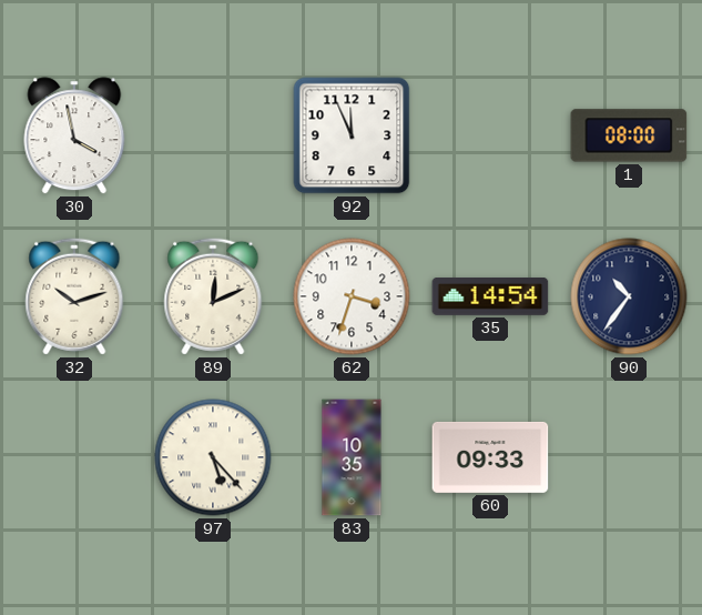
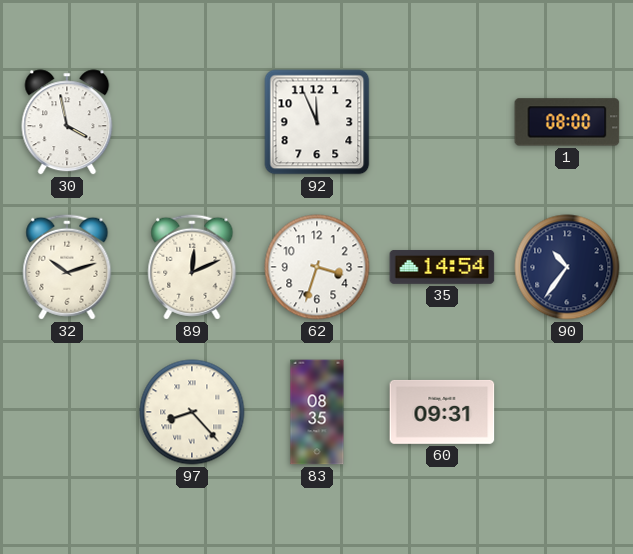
97: 5:23 -> 8:23
83: 10:35 -> 08:35
60: 09:33 -> 09:31
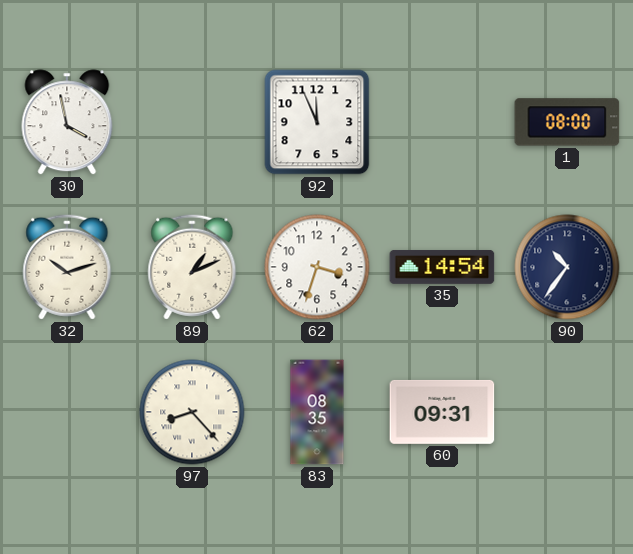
89: 12:11 -> 1:11
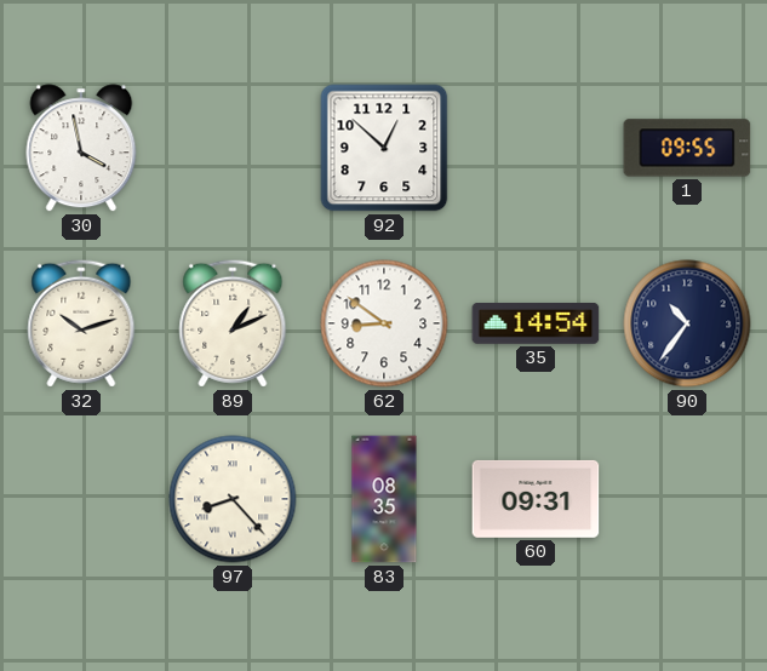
92: 11:56 -> 12:52
1: 08:00 -> 09:55
62: 3:33 -> 8:51
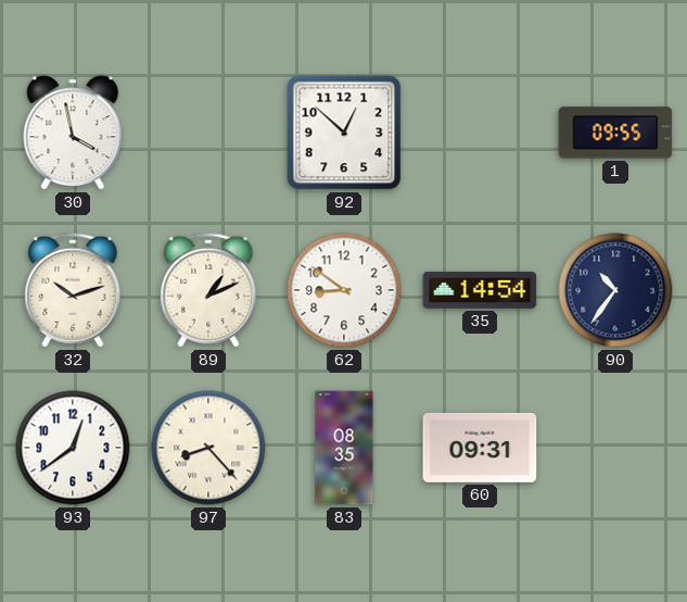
93: none -> 12:39
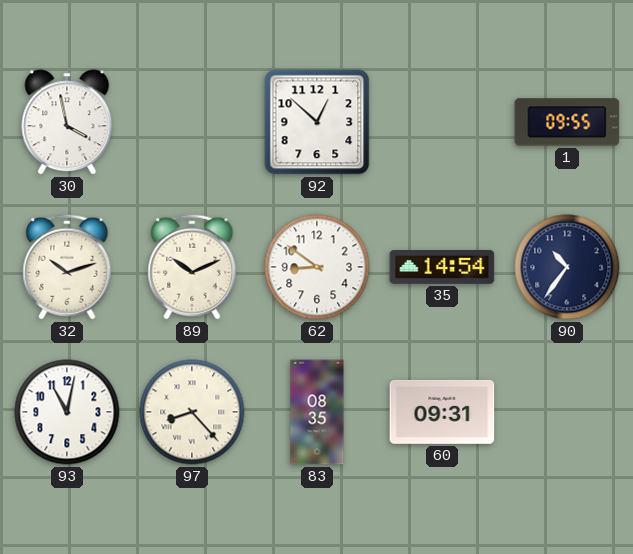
89: 1:11 -> 10:11
93: 12:39 -> 11:02
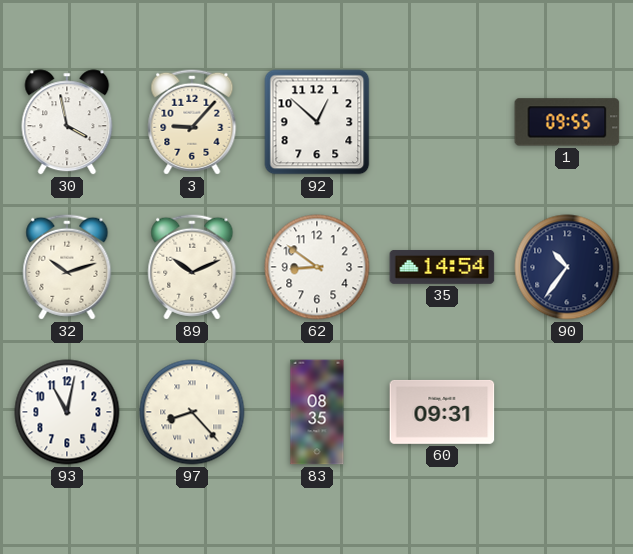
3: none -> 9:07
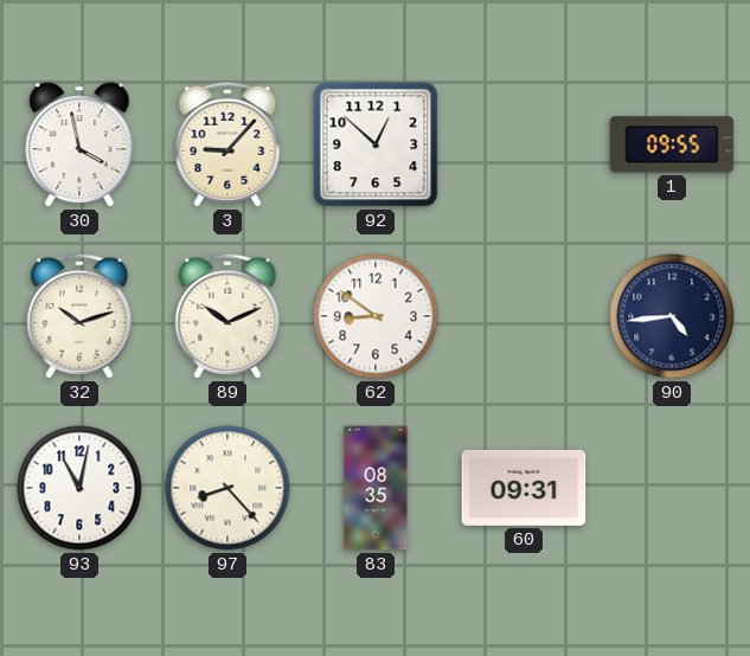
35: 14:54 -> none
90: 10:36 -> 4:44
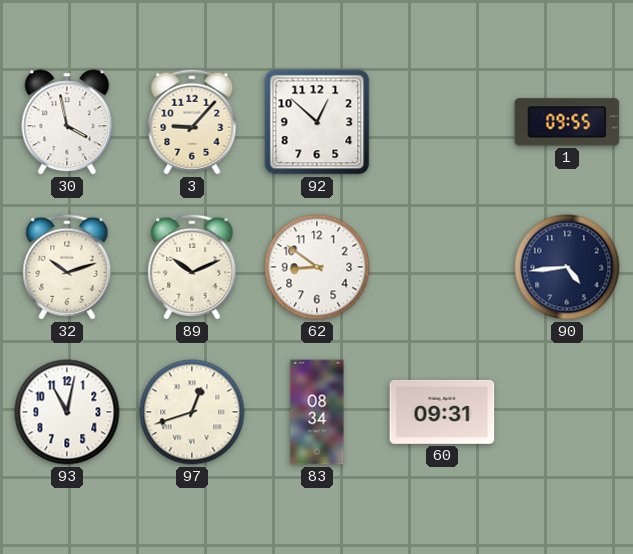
97: 8:23 -> 12:42
83: 08:35 -> 08:34
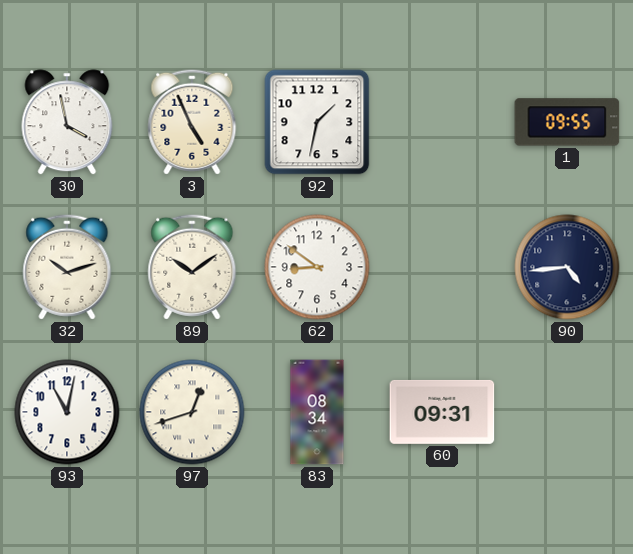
3: 9:07 -> 4:56
92: 12:52 -> 1:32
89: 10:11 -> 10:09
